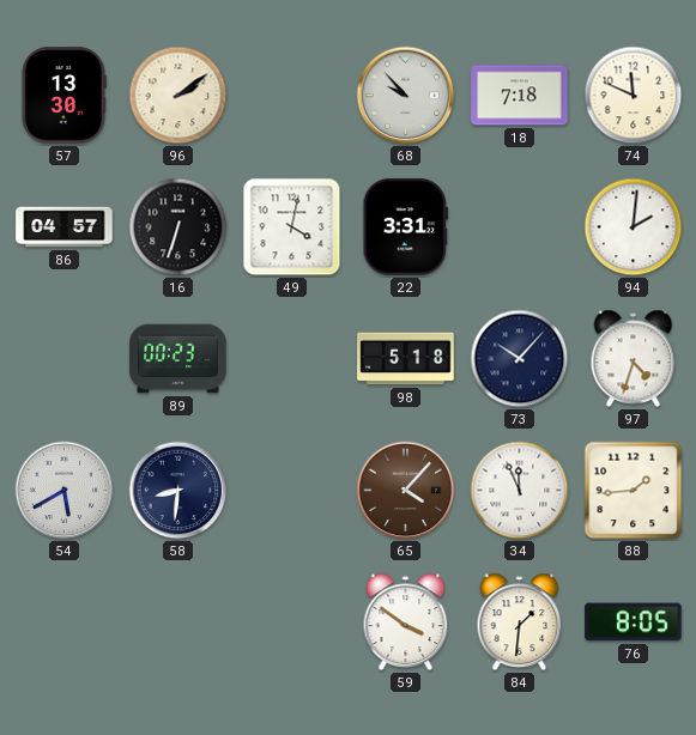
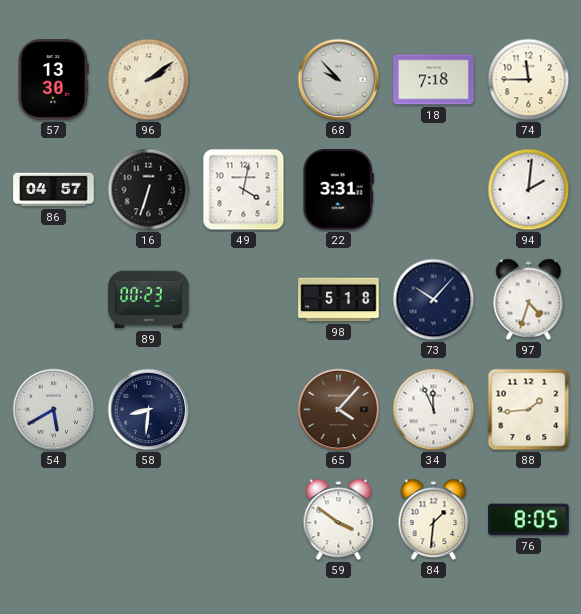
74: 11:49 -> 11:45
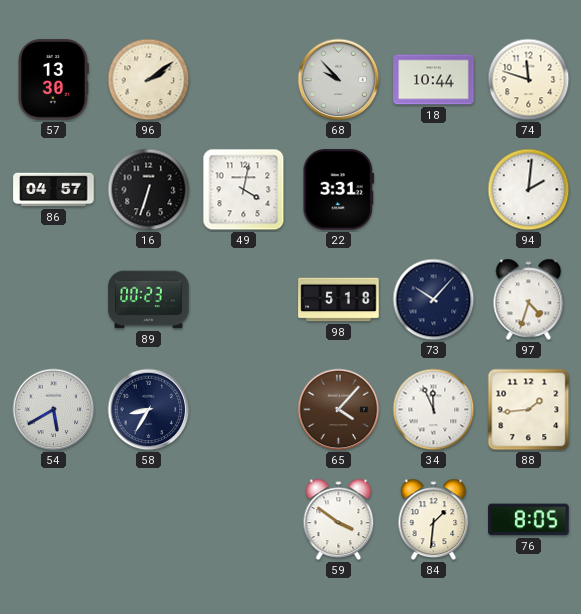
18: 7:18 -> 10:44
74: 11:45 -> 11:48
58: 8:31 -> 8:35
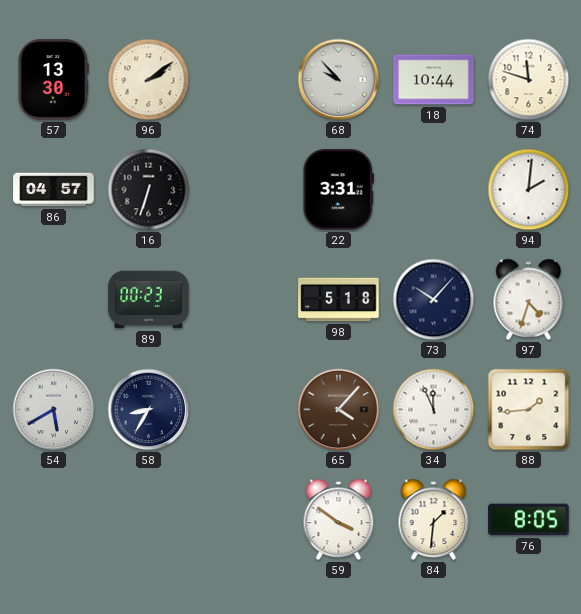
49: 4:02 -> none
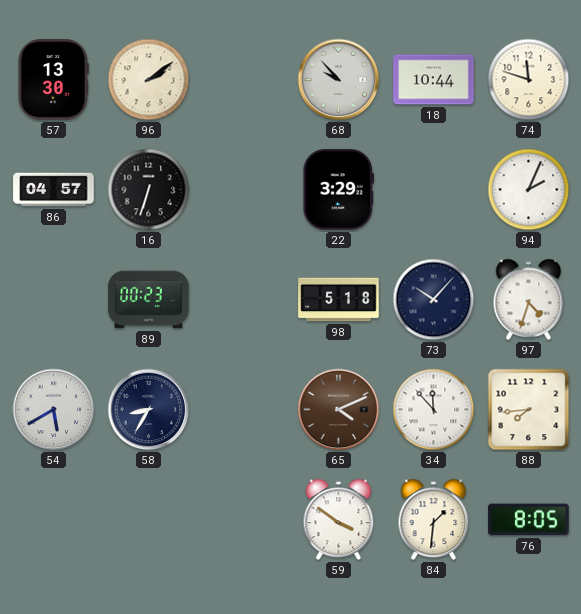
22: 3:31 -> 3:29
94: 2:01 -> 2:04
65: 4:07 -> 4:11
34: 11:56 -> 11:53
88: 1:44 -> 7:44
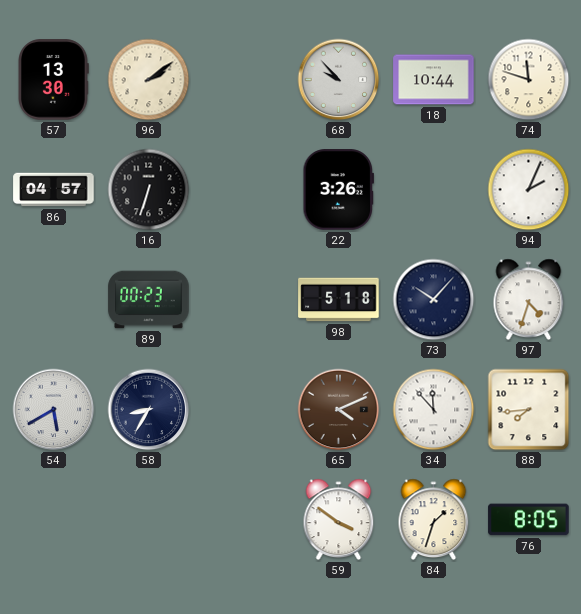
22: 3:29 -> 3:26
84: 1:31 -> 1:33
